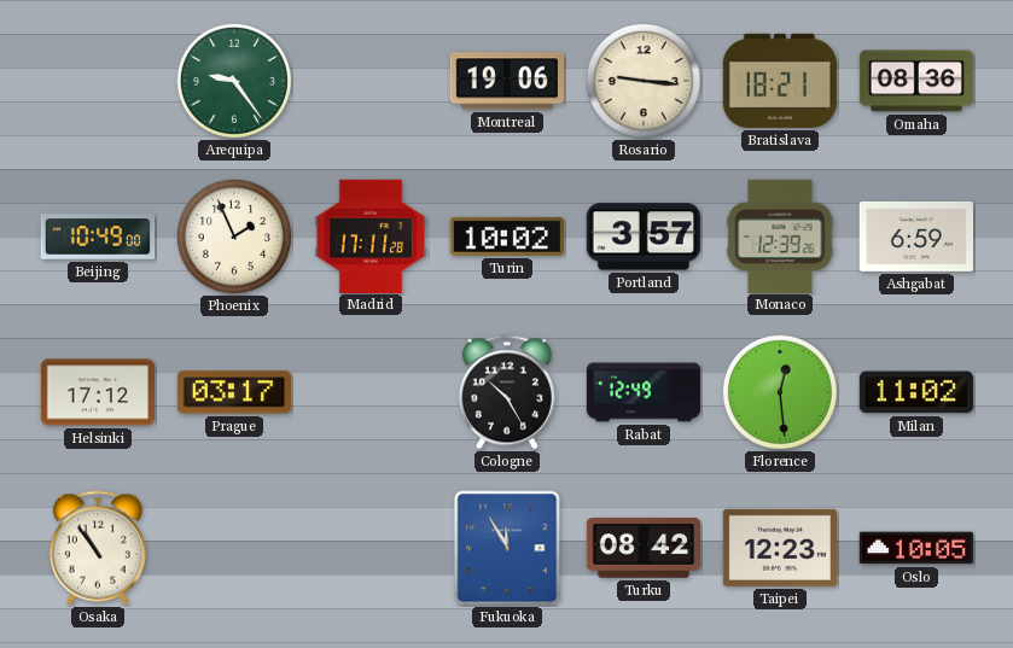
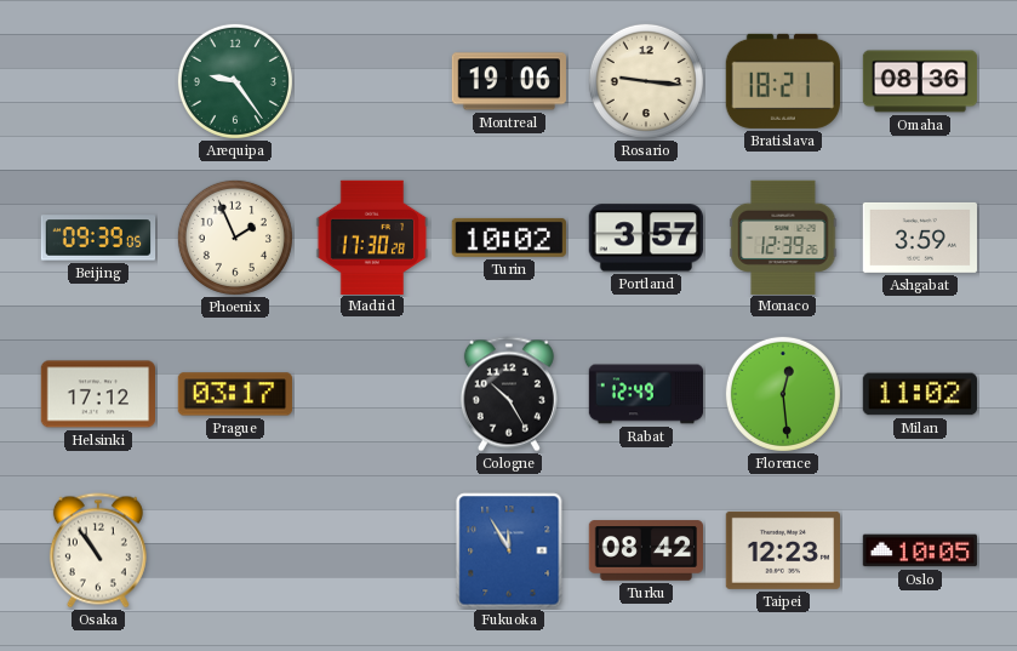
Beijing: 10:49 -> 09:39
Madrid: 17:11 -> 17:30
Ashgabat: 6:59 -> 3:59
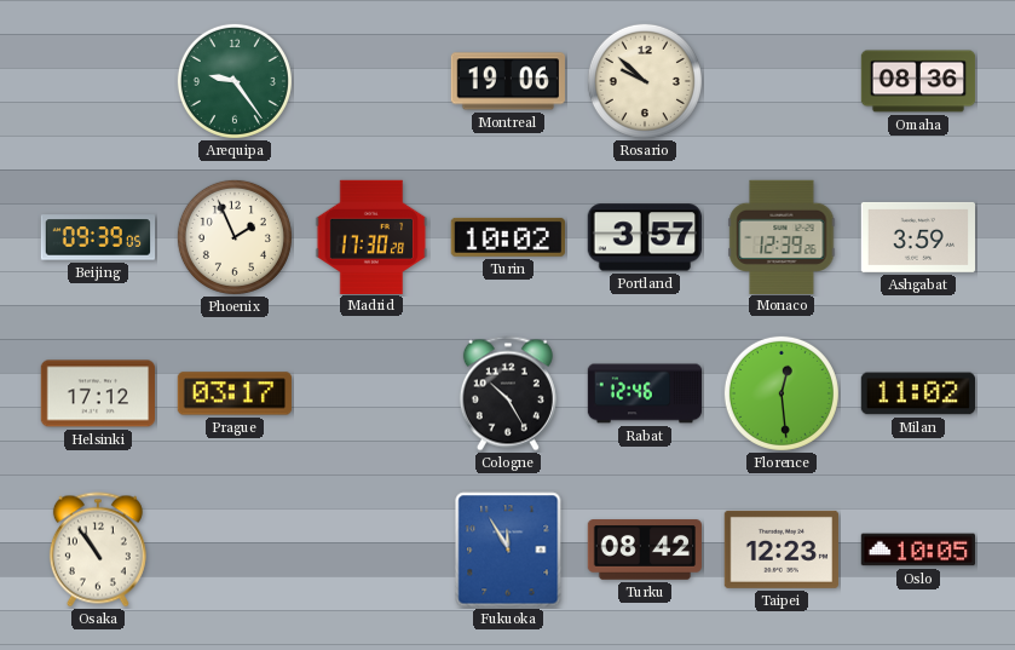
Rosario: 9:16 -> 9:52
Bratislava: 18:21 -> none
Rabat: 12:49 -> 12:46
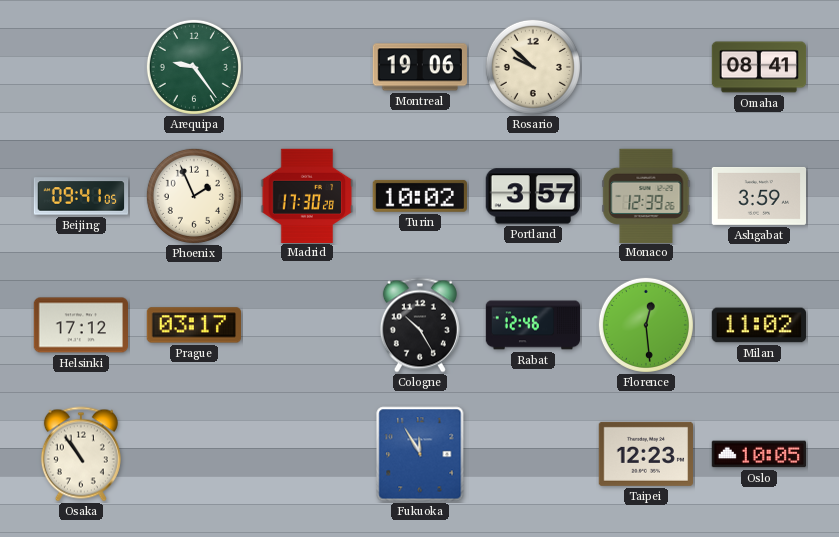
Omaha: 08:36 -> 08:41
Beijing: 09:39 -> 09:41
Turku: 08:42 -> none
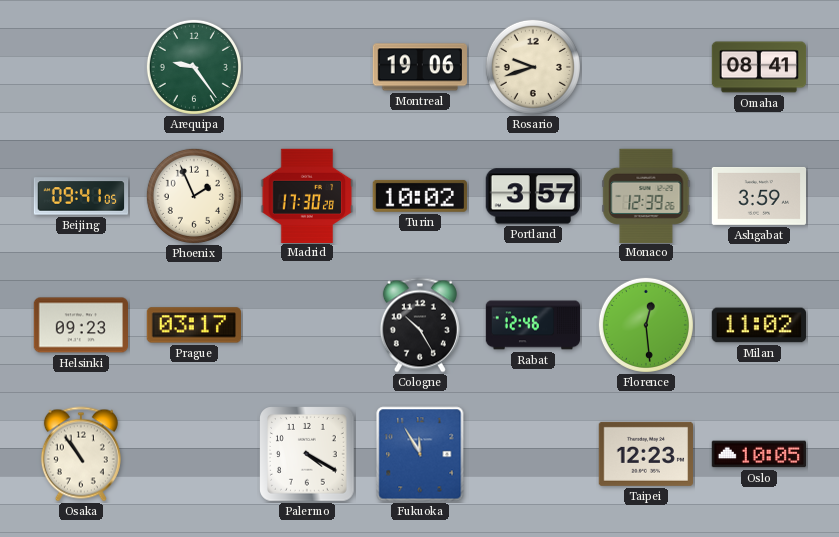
Rosario: 9:52 -> 9:42
Helsinki: 17:12 -> 09:23
Palermo: none -> 4:20
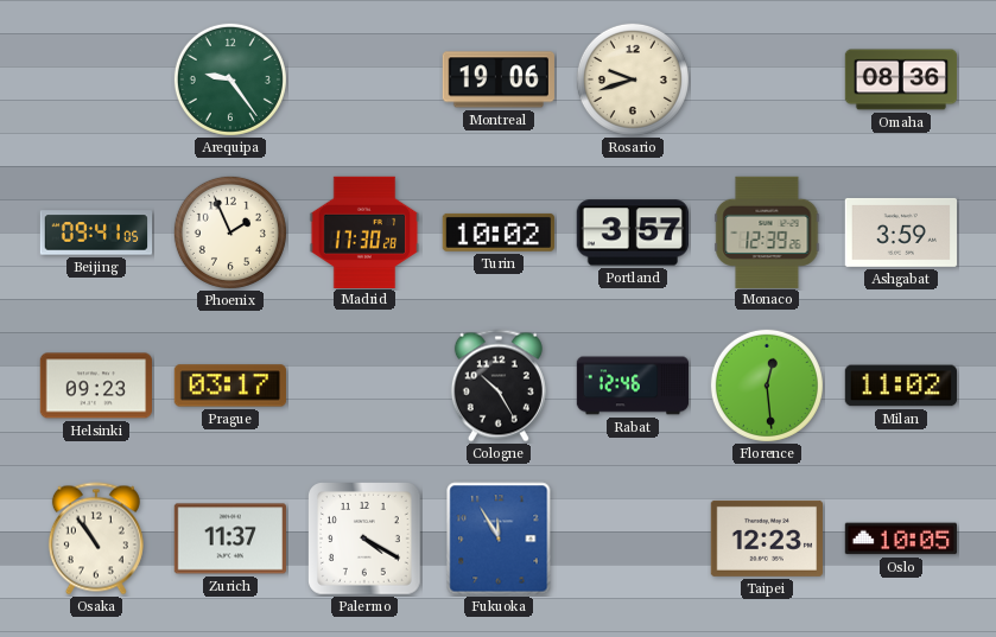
Omaha: 08:41 -> 08:36
Zurich: none -> 11:37
